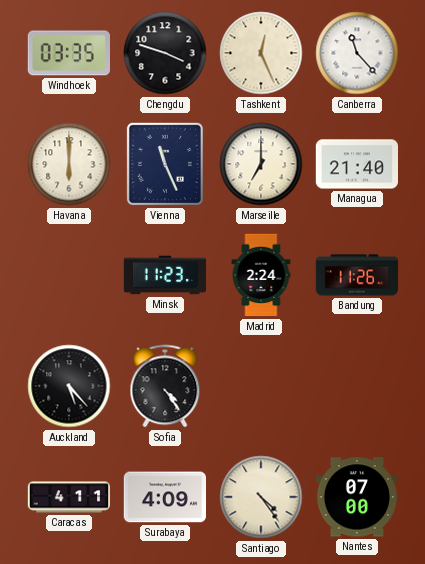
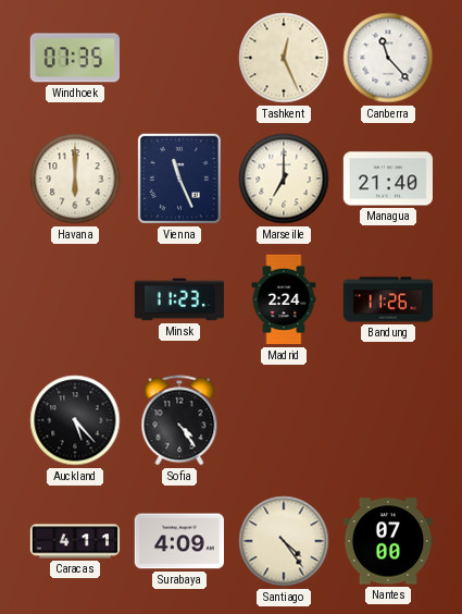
Windhoek: 03:35 -> 07:35
Chengdu: 3:48 -> none
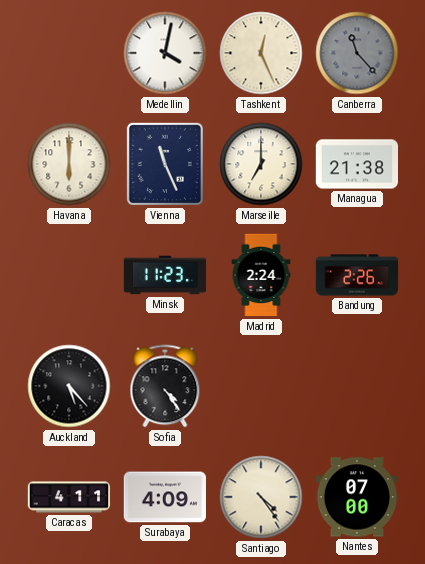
Windhoek: 07:35 -> none
Medellin: none -> 4:02
Canberra dial: white -> grey
Managua: 21:40 -> 21:38
Bandung: 11:26 -> 2:26
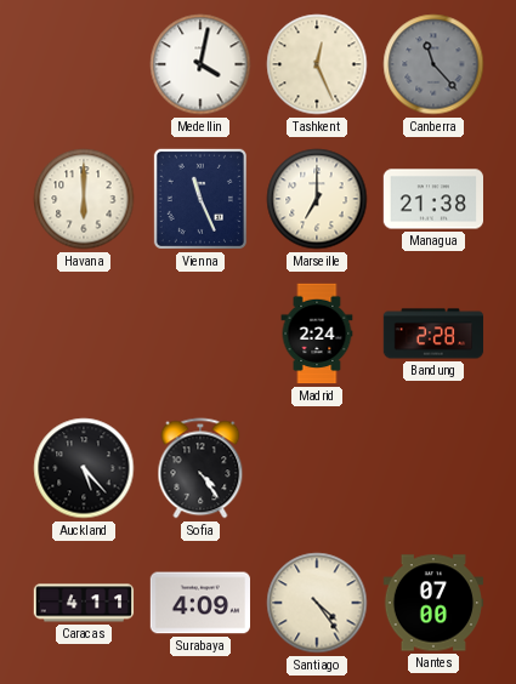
Minsk: 11:23 -> none
Bandung: 2:26 -> 2:28
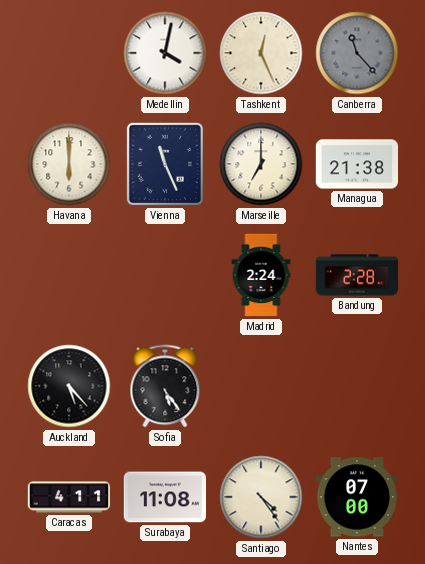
Sofia: 4:24 -> 5:24
Surabaya: 4:09 -> 11:08
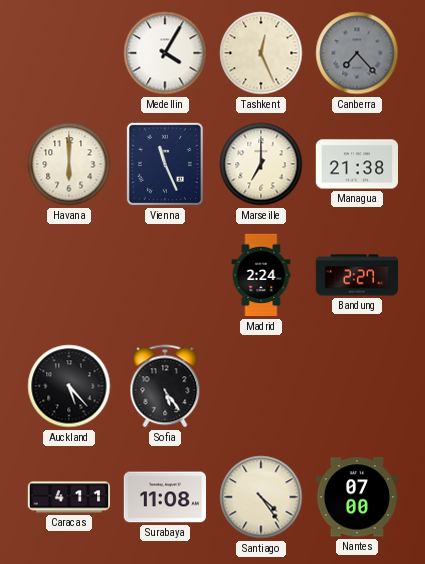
Medellin: 4:02 -> 4:05
Canberra: 11:23 -> 7:23
Bandung: 2:28 -> 2:27
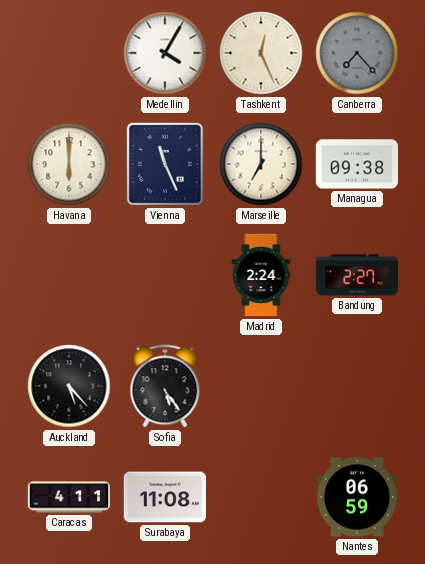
Managua: 21:38 -> 09:38
Santiago: 4:24 -> none
Nantes: 07:00 -> 06:59
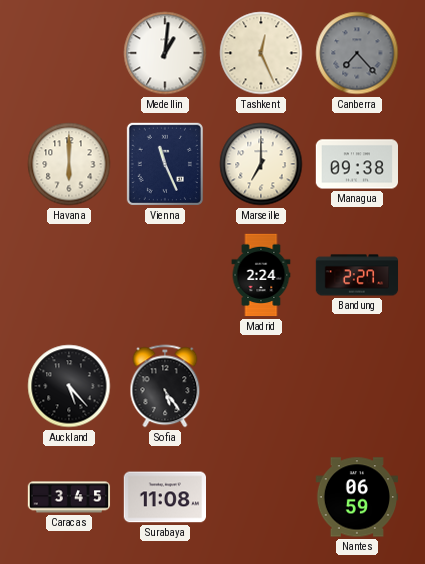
Medellin: 4:05 -> 1:01
Caracas: 4:11 -> 3:45
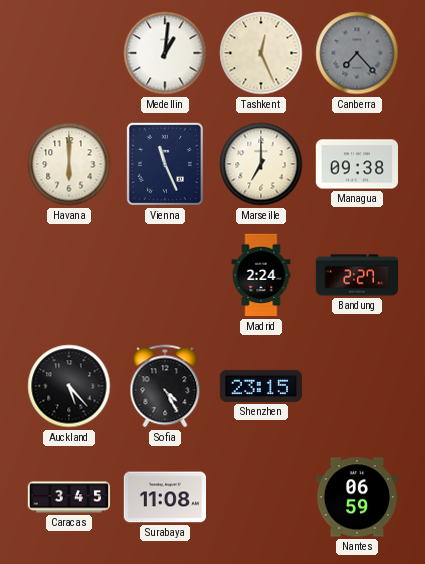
Sofia: 5:24 -> 4:25
Shenzhen: none -> 23:15
